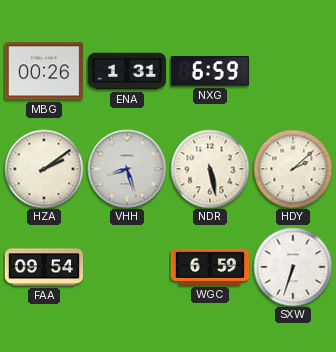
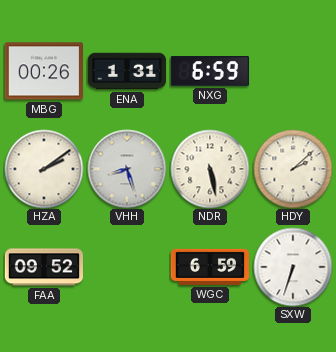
FAA: 09:54 -> 09:52
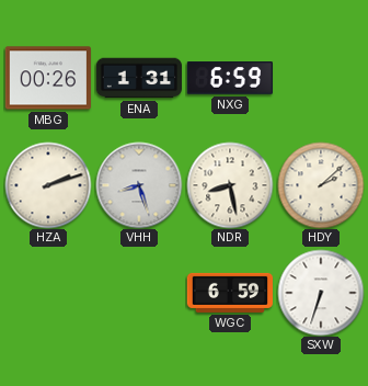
HZA: 2:09 -> 2:12
NDR: 5:28 -> 8:28
FAA: 09:52 -> none
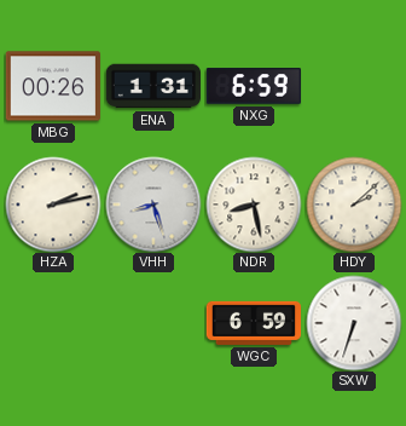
HZA: 2:12 -> 2:13
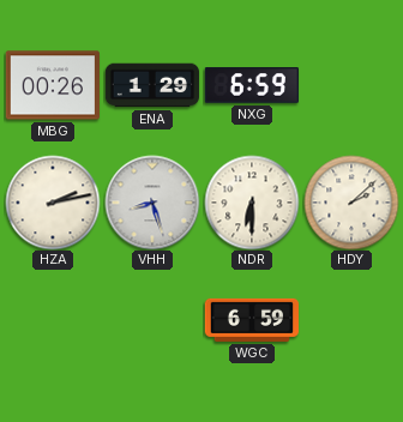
ENA: 1:31 -> 1:29
NDR: 8:28 -> 6:30
SXW: 6:33 -> none
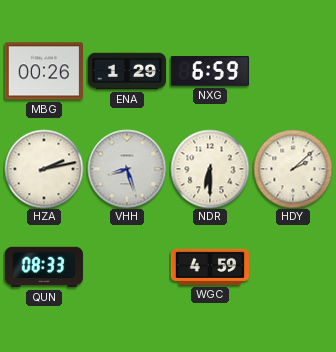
QUN: none -> 08:33
WGC: 6:59 -> 4:59
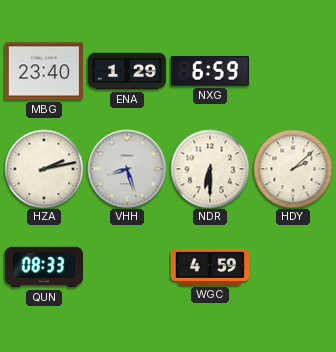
MBG: 00:26 -> 23:40
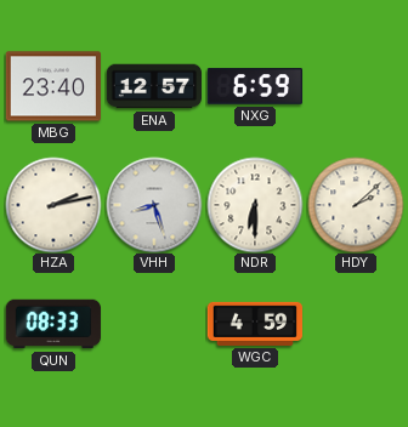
ENA: 1:29 -> 12:57
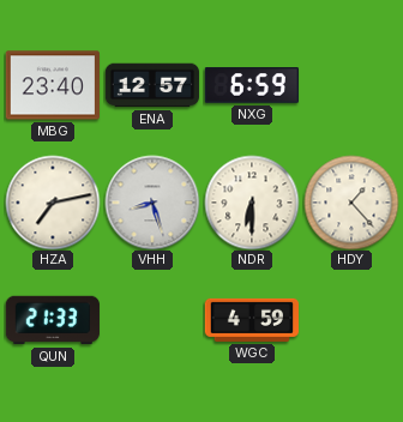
HZA: 2:13 -> 7:13
HDY: 2:08 -> 1:23
QUN: 08:33 -> 21:33
